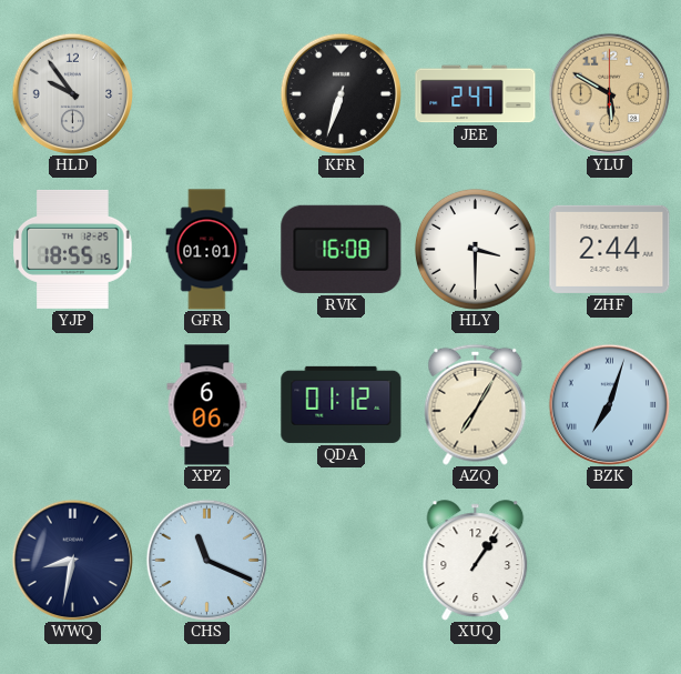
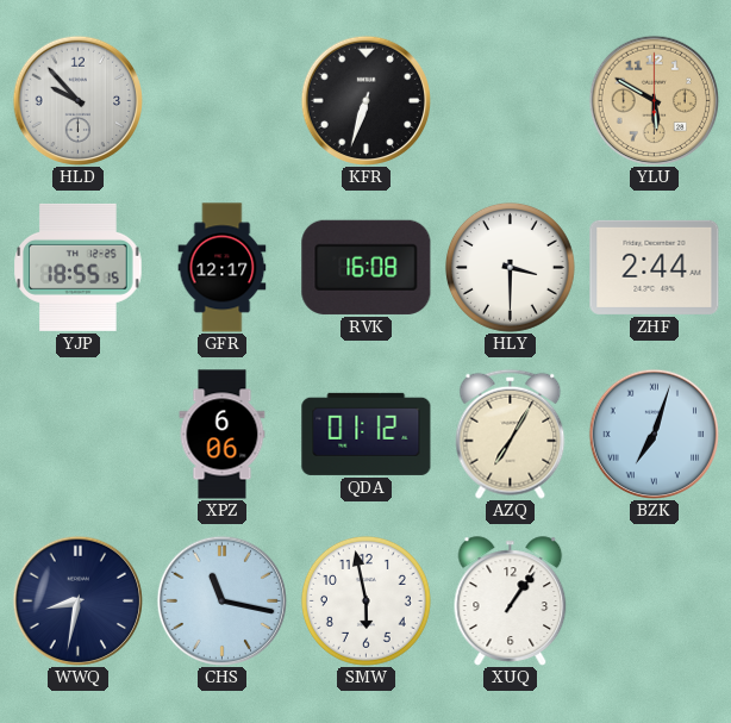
HLD: 9:54 -> 9:53
JEE: 2:47 -> none
GFR: 01:01 -> 12:17
CHS: 11:19 -> 11:17
SMW: none -> 5:58
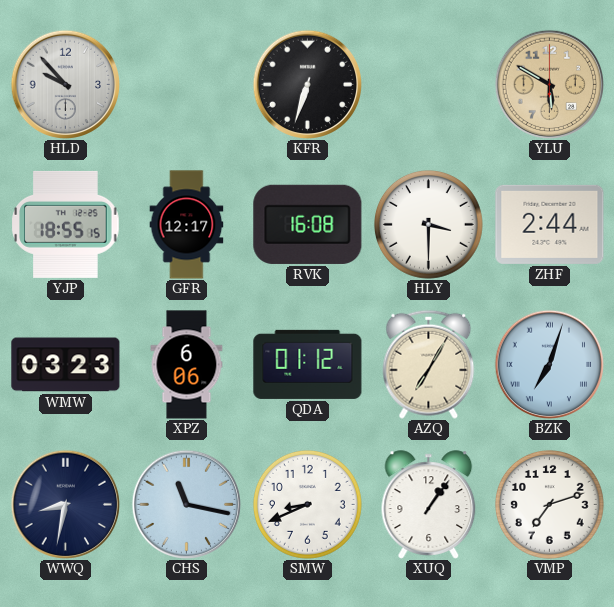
WMW: none -> 03:23
SMW: 5:58 -> 8:41
VMP: none -> 7:12
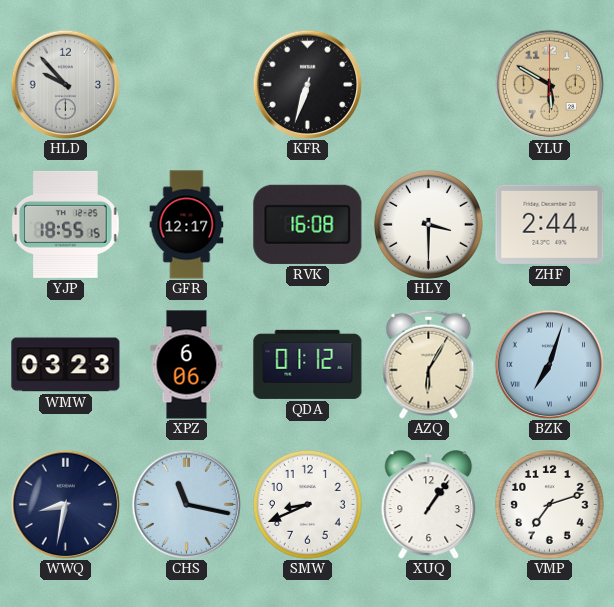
AZQ: 7:05 -> 6:05
